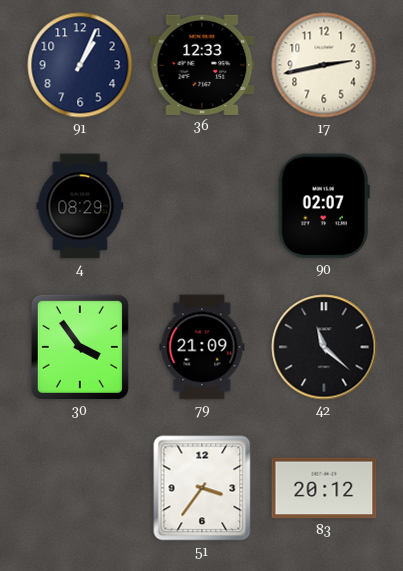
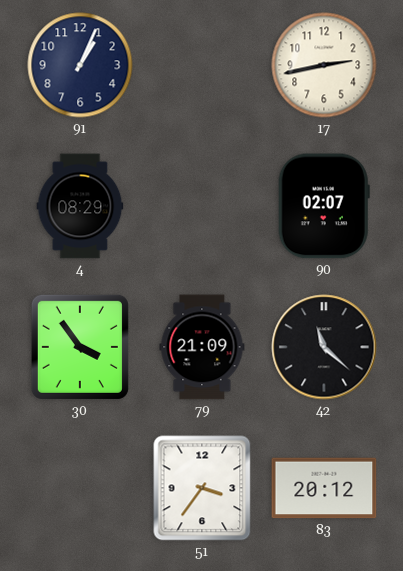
36: 12:33 -> none
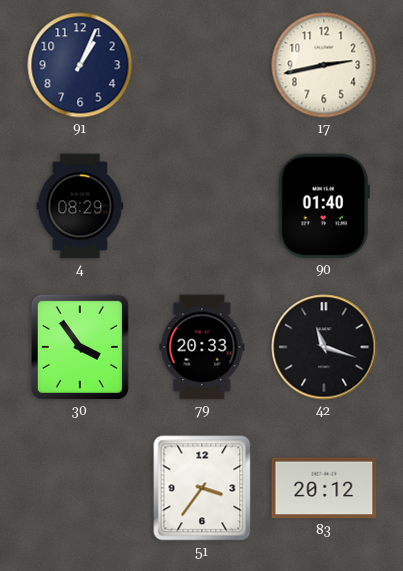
90: 02:07 -> 01:40
79: 21:09 -> 20:33
42: 11:22 -> 11:18
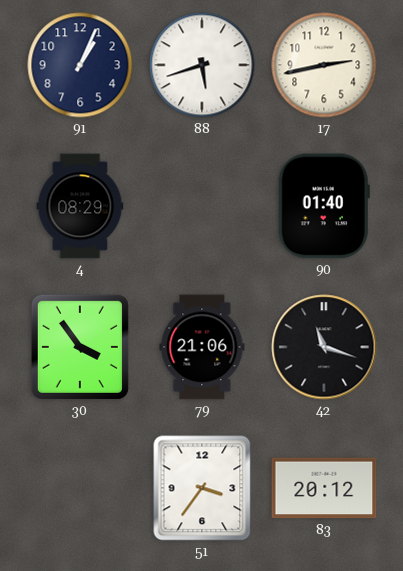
88: none -> 5:42
79: 20:33 -> 21:06
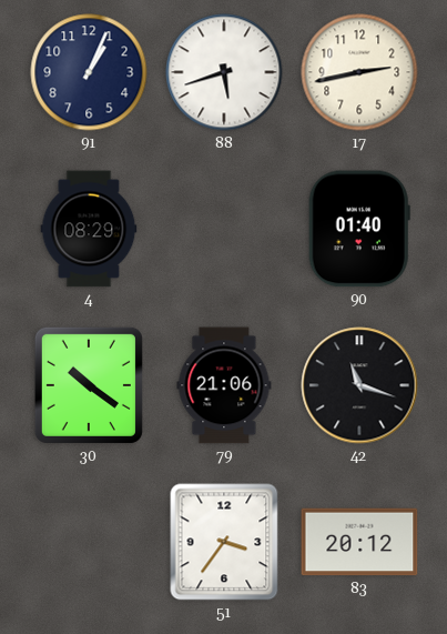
30: 3:54 -> 10:21
